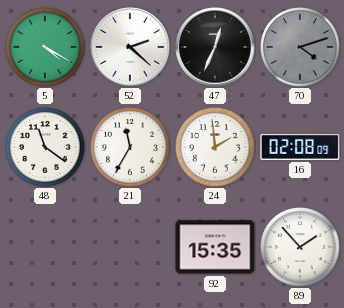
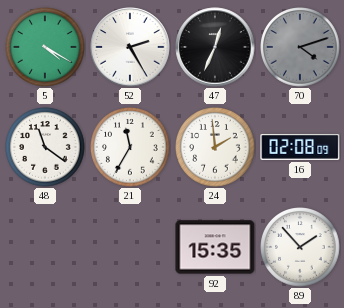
52: 2:22 -> 2:25
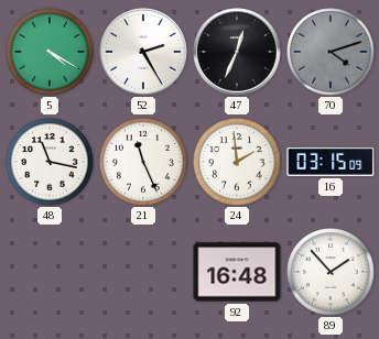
48: 11:21 -> 11:17
21: 11:35 -> 11:26
16: 02:08 -> 03:15
92: 15:35 -> 16:48
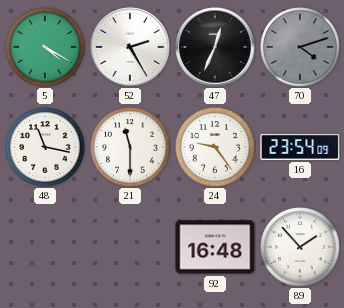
21: 11:26 -> 11:30
24: 1:59 -> 9:24
16: 03:15 -> 23:54
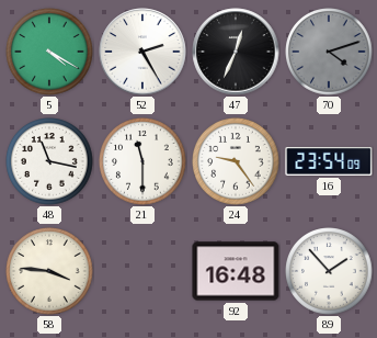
58: none -> 3:46
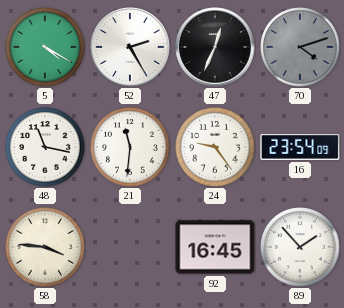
21: 11:30 -> 11:31
92: 16:48 -> 16:45
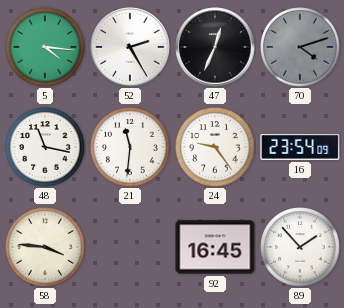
5: 4:20 -> 4:16
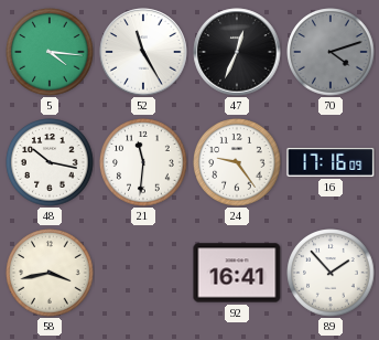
52: 2:25 -> 11:25
48: 11:17 -> 10:17
16: 23:54 -> 17:16
58: 3:46 -> 3:43
92: 16:45 -> 16:41
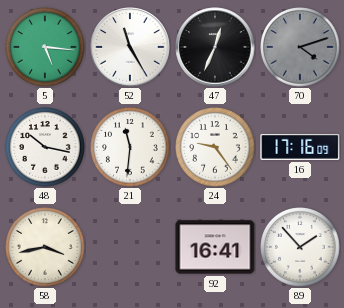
5: 4:16 -> 5:16
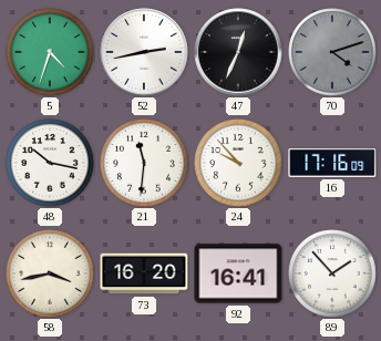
5: 5:16 -> 4:33
52: 11:25 -> 2:43
24: 9:24 -> 9:53
73: none -> 16:20
